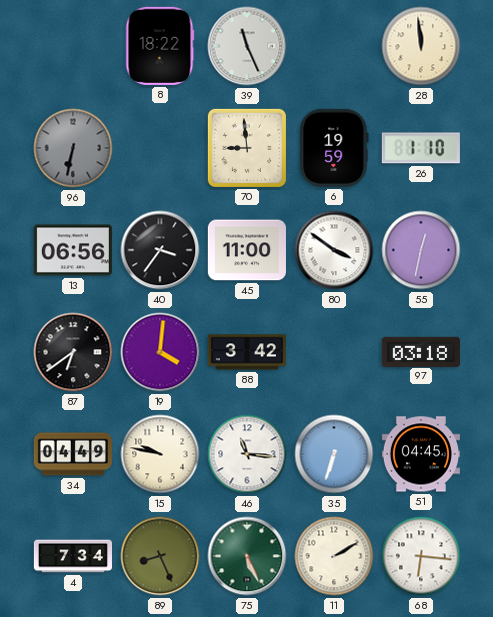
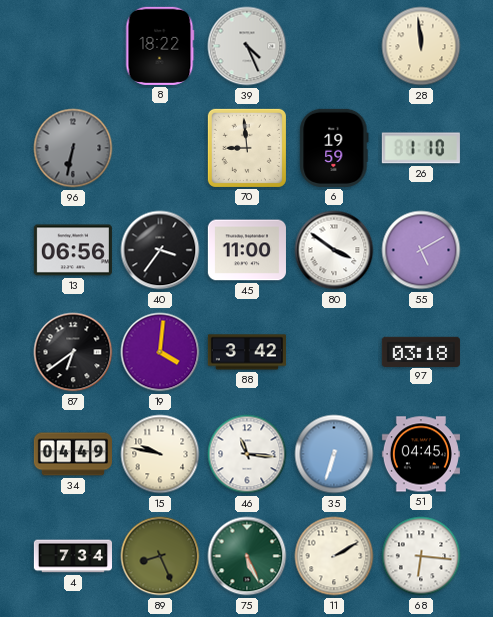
39: 11:26 -> 4:26
55: 12:32 -> 5:10
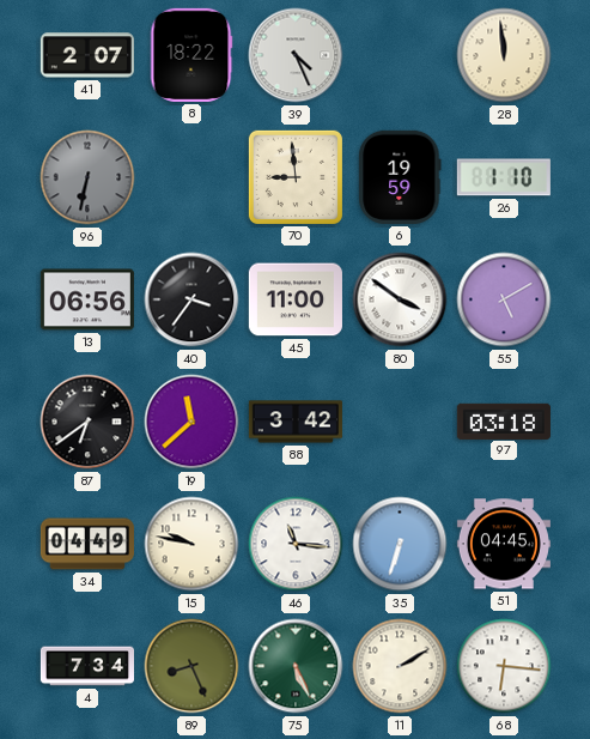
41: none -> 2:07
19: 4:01 -> 11:38
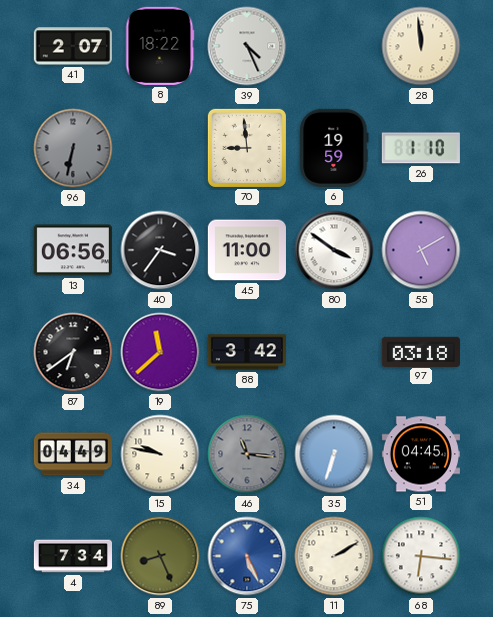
46 dial: white -> grey
75 dial: green -> blue
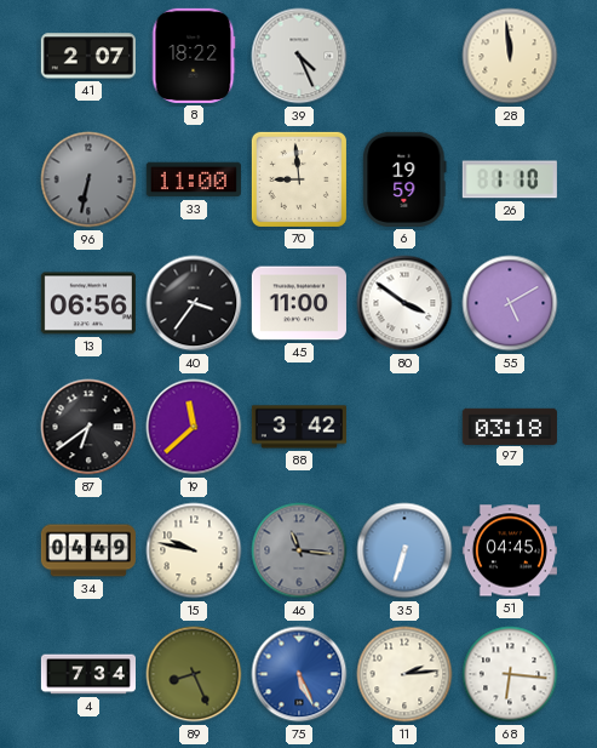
33: none -> 11:00
11: 2:10 -> 2:14
